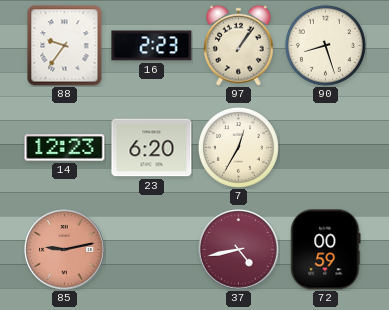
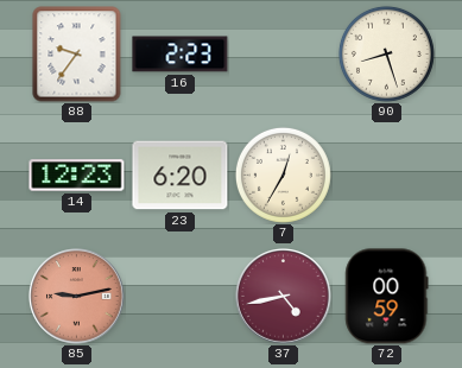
97: 1:06 -> none
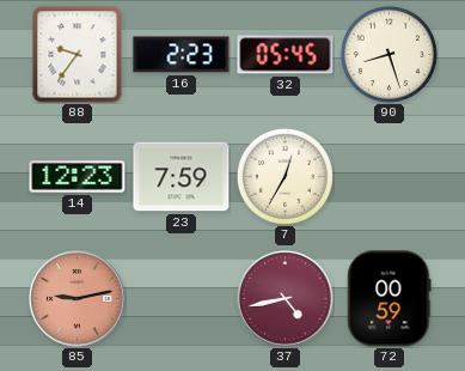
32: none -> 05:45
23: 6:20 -> 7:59
